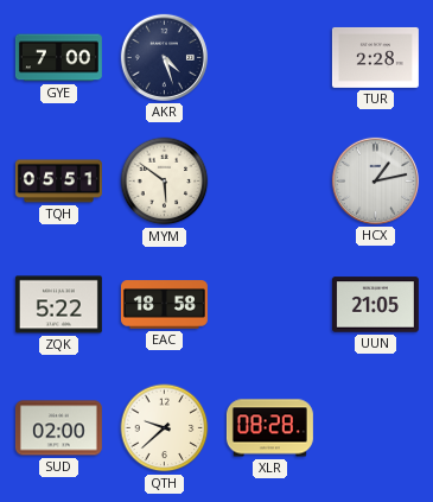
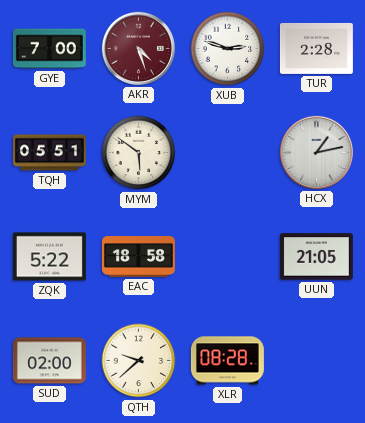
AKR dial: navy -> burgundy
XUB: none -> 2:48
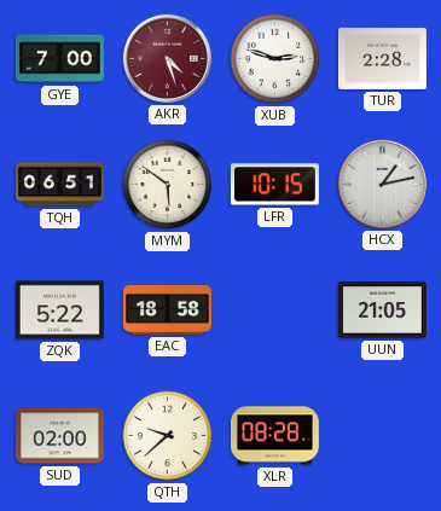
TQH: 05:51 -> 06:51
LFR: none -> 10:15
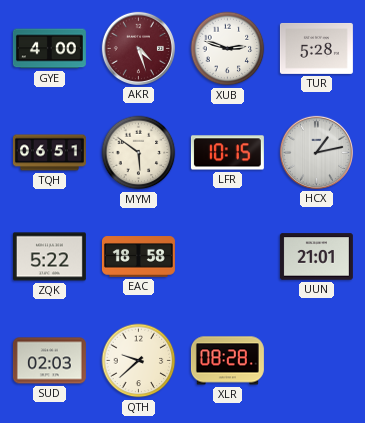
GYE: 7:00 -> 4:00
TUR: 2:28 -> 5:28
UUN: 21:05 -> 21:01
SUD: 02:00 -> 02:03
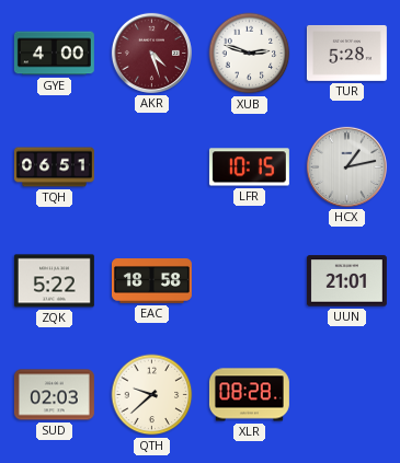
MYM: 5:51 -> none
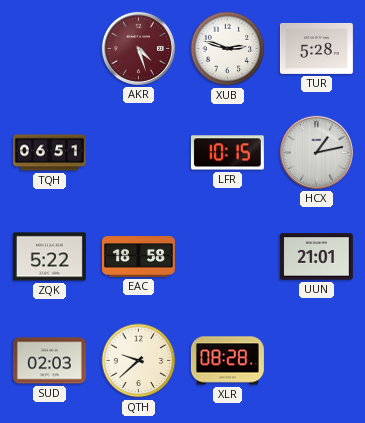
GYE: 4:00 -> none
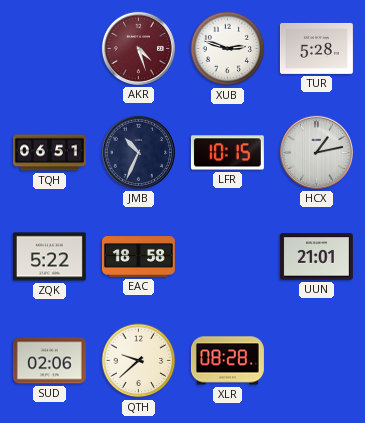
JMB: none -> 10:34
SUD: 02:03 -> 02:06
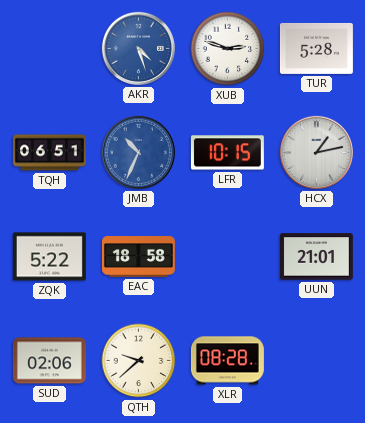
AKR dial: burgundy -> blue
JMB dial: navy -> blue
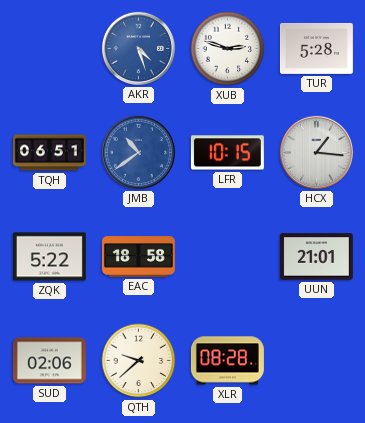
JMB: 10:34 -> 10:39
HCX: 1:13 -> 1:16
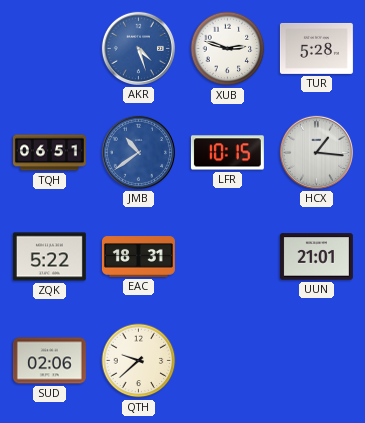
EAC: 18:58 -> 18:31
XLR: 08:28 -> none
